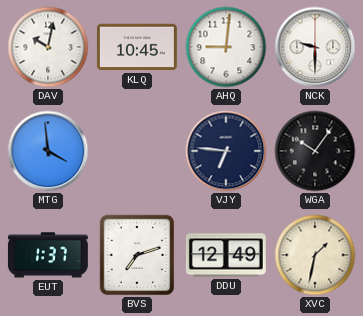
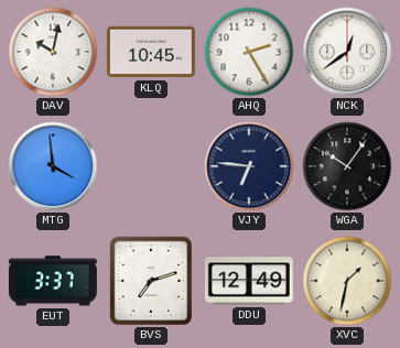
AHQ: 9:01 -> 2:25
NCK: 9:30 -> 12:39
EUT: 1:37 -> 3:37
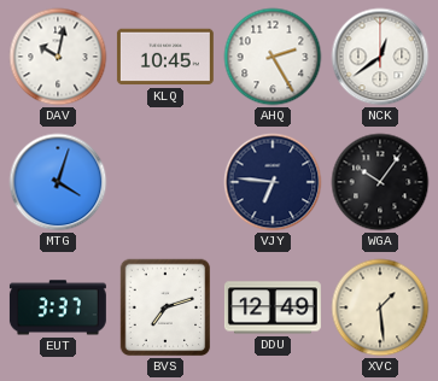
MTG: 3:59 -> 4:03
XVC: 1:32 -> 1:29
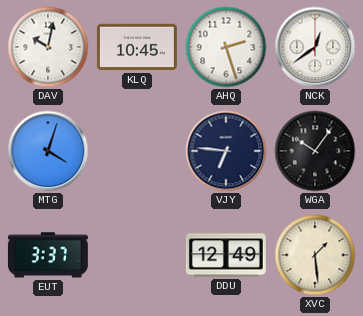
AHQ: 2:25 -> 2:27
BVS: 7:12 -> none
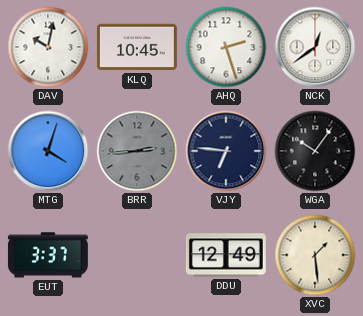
BRR: none -> 2:44
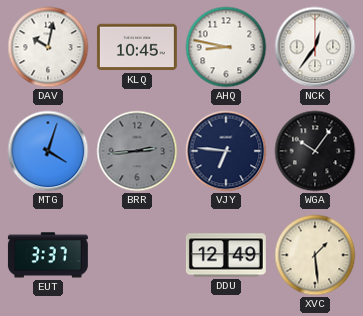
AHQ: 2:27 -> 8:47
NCK: 12:39 -> 12:36
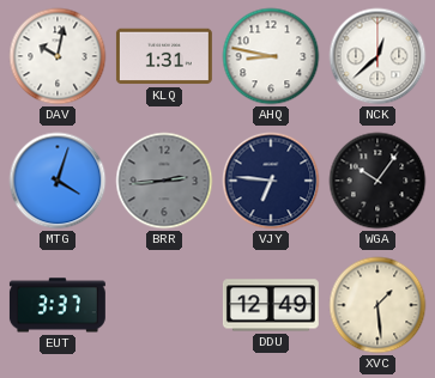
KLQ: 10:45 -> 1:31
NCK: 12:36 -> 12:38
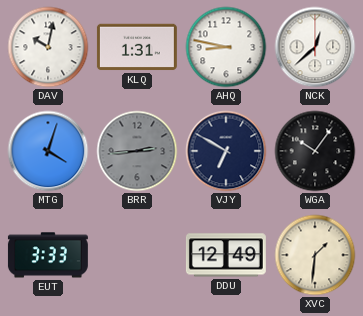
VJY: 6:46 -> 6:50
EUT: 3:37 -> 3:33
XVC: 1:29 -> 1:31
